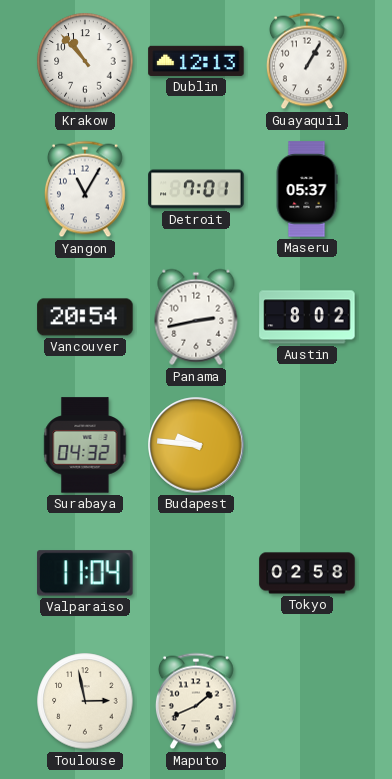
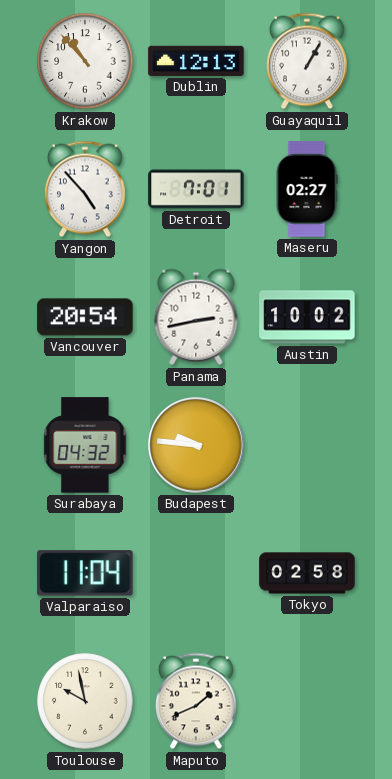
Yangon: 11:05 -> 4:53
Maseru: 05:37 -> 02:27
Austin: 8:02 -> 10:02
Toulouse: 2:58 -> 9:58
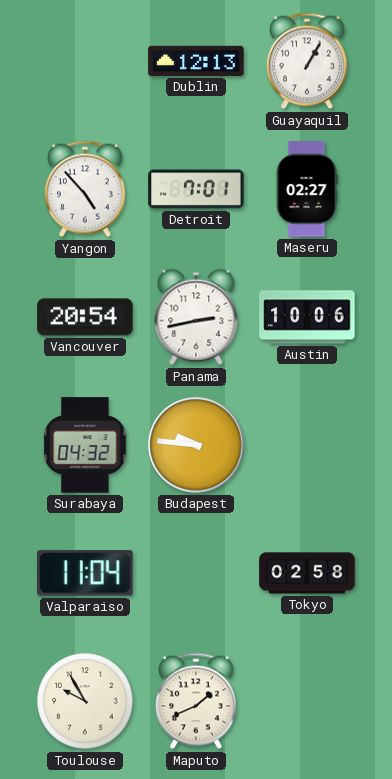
Krakow: 10:53 -> none
Austin: 10:02 -> 10:06
Toulouse: 9:58 -> 9:55
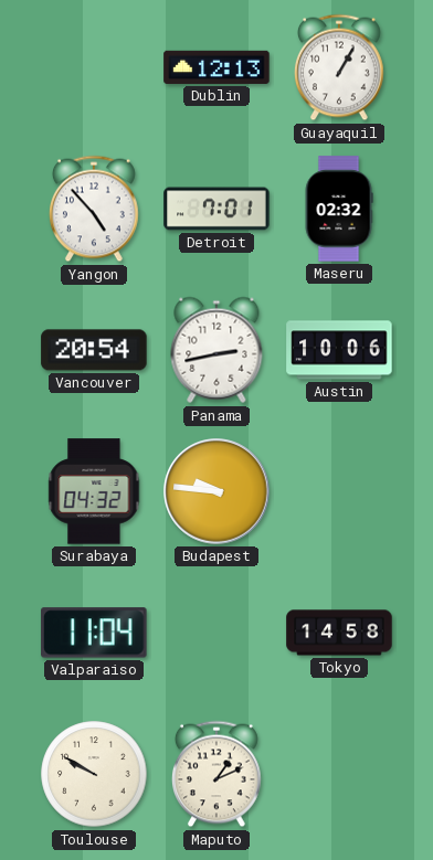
Maseru: 02:27 -> 02:32
Tokyo: 02:58 -> 14:58
Toulouse: 9:55 -> 9:50
Maputo: 1:41 -> 1:11
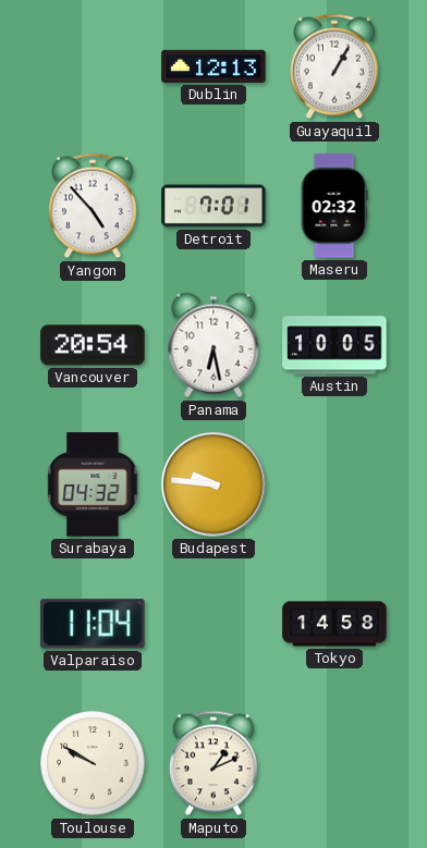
Panama: 2:43 -> 6:28
Austin: 10:06 -> 10:05
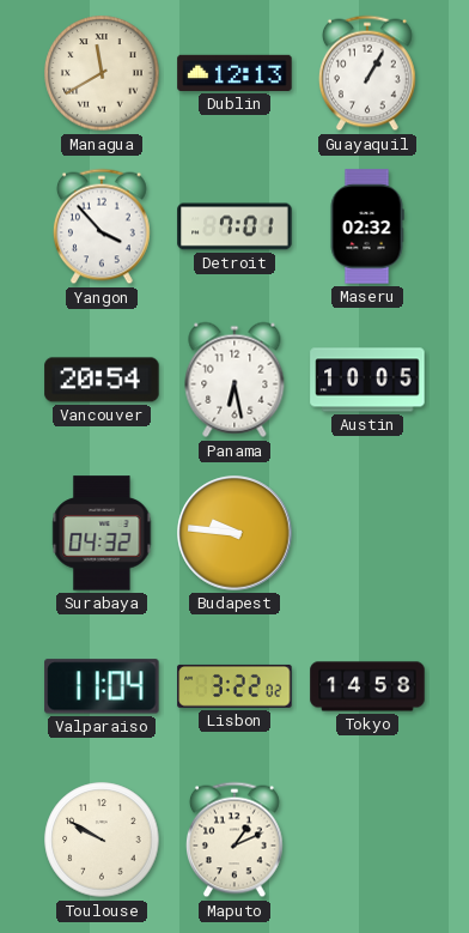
Managua: none -> 11:40
Yangon: 4:53 -> 3:53
Lisbon: none -> 3:22
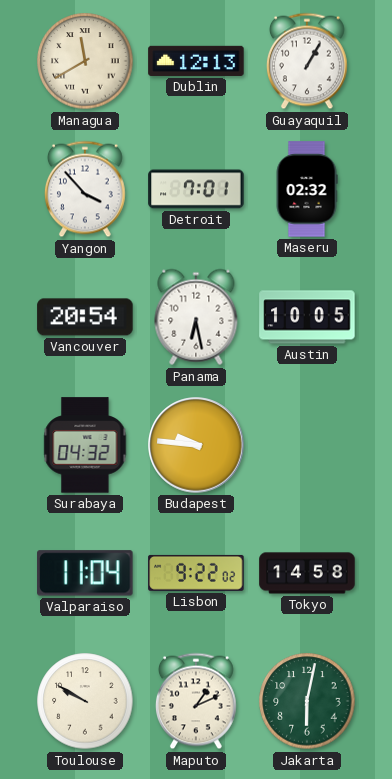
Lisbon: 3:22 -> 9:22
Jakarta: none -> 6:02
